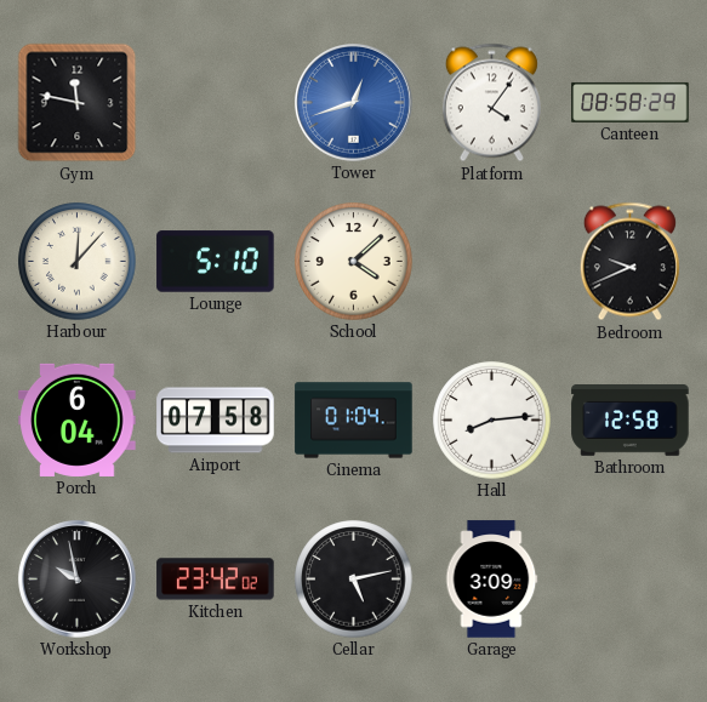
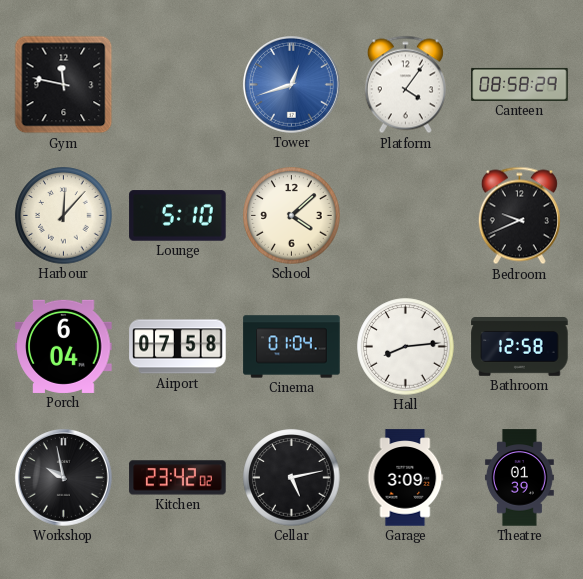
Theatre: none -> 01:39
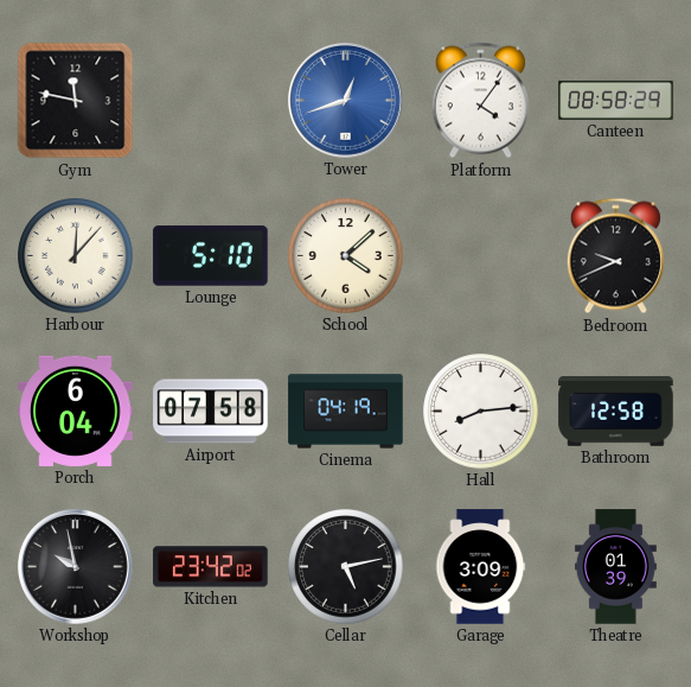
Cinema: 01:04 -> 04:19
